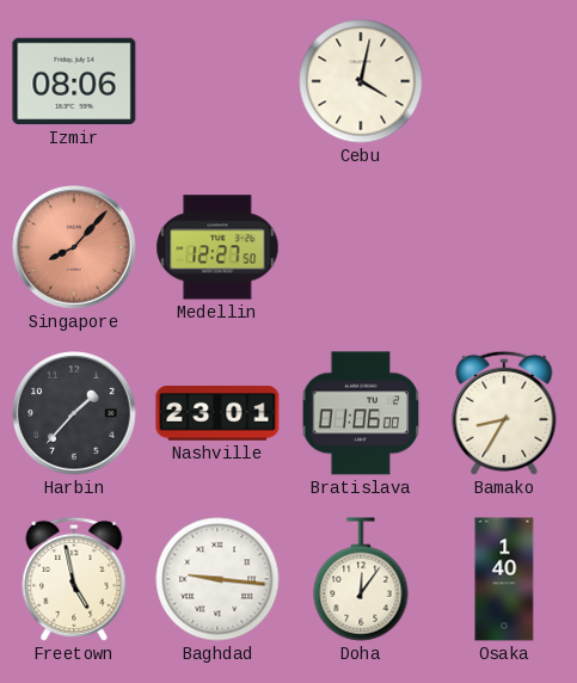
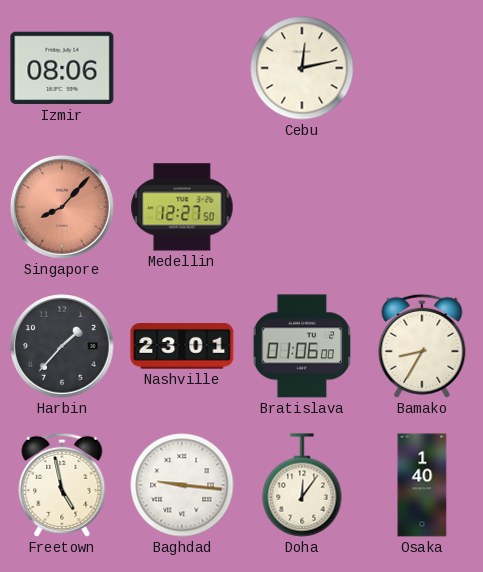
Cebu: 4:02 -> 12:13
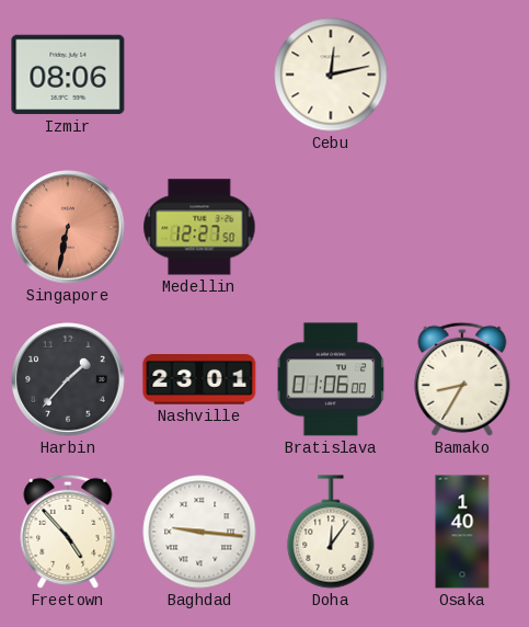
Singapore: 8:07 -> 6:32
Freetown: 4:58 -> 4:53
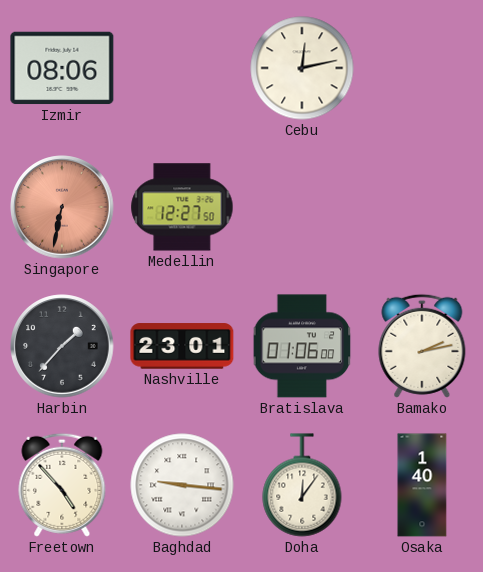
Bamako: 8:35 -> 2:13
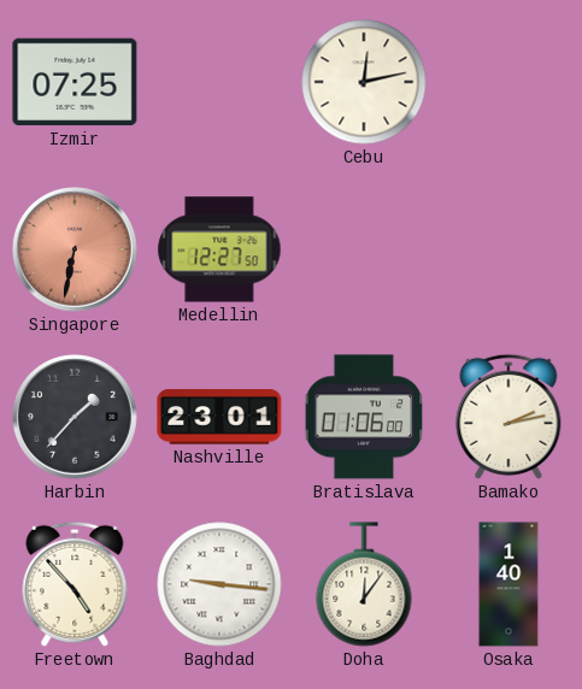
Izmir: 08:06 -> 07:25
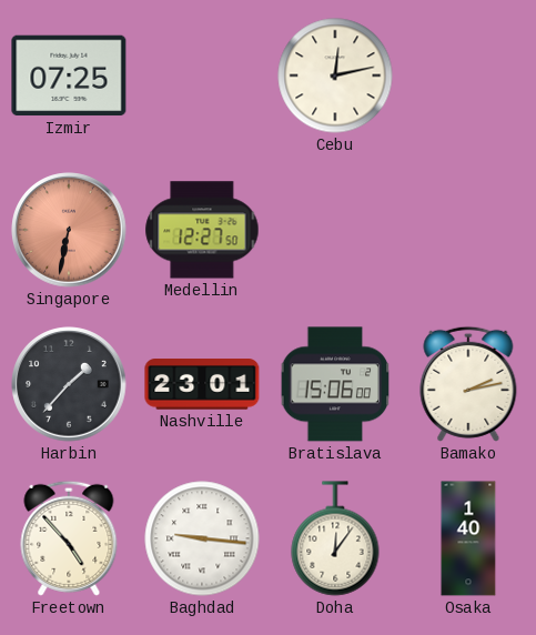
Bratislava: 01:06 -> 15:06
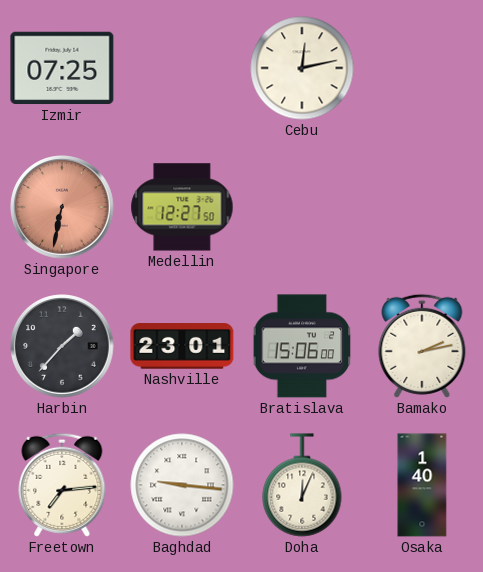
Freetown: 4:53 -> 7:14
Doha: 12:06 -> 12:04
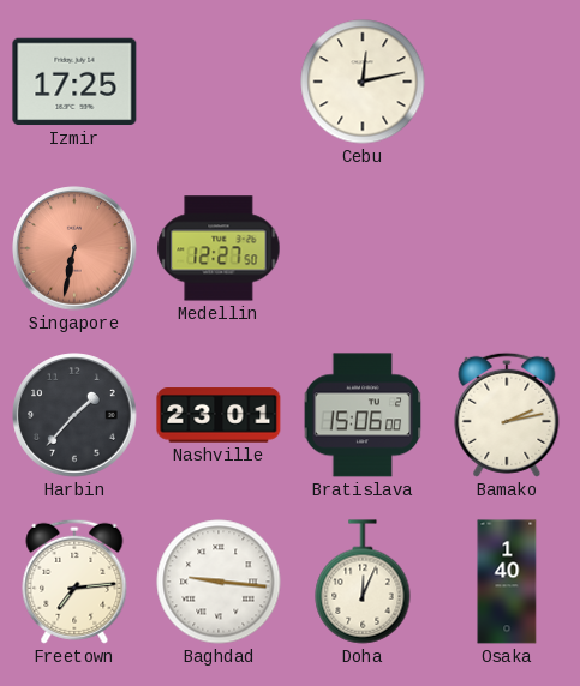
Izmir: 07:25 -> 17:25
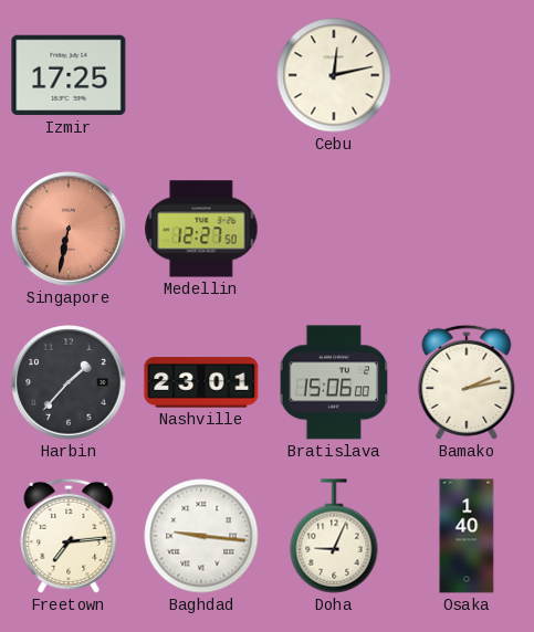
Doha: 12:04 -> 9:04
